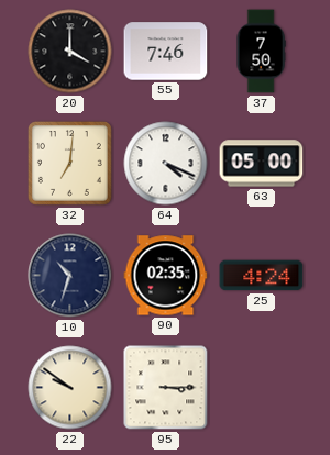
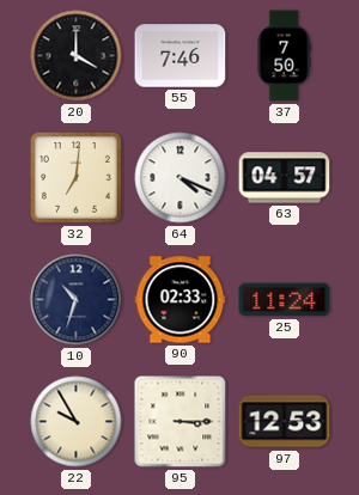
63: 05:00 -> 04:57
90: 02:35 -> 02:33
25: 4:24 -> 11:24
22: 9:51 -> 9:55
97: none -> 12:53
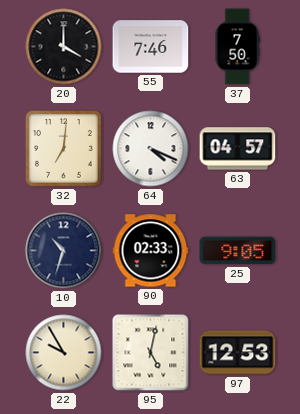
25: 11:24 -> 9:05
95: 3:15 -> 5:02
